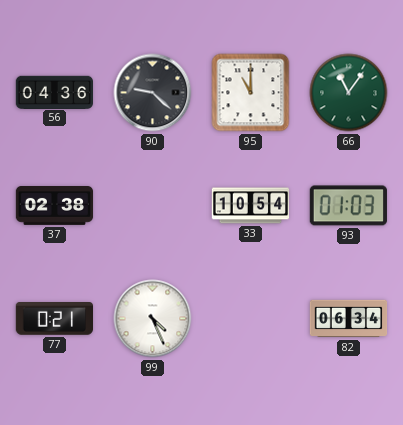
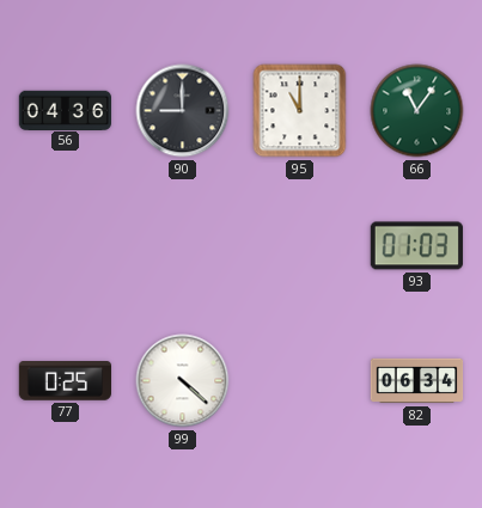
90: 9:22 -> 9:00
37: 02:38 -> none
33: 10:54 -> none
77: 0:21 -> 0:25
99: 4:26 -> 4:22
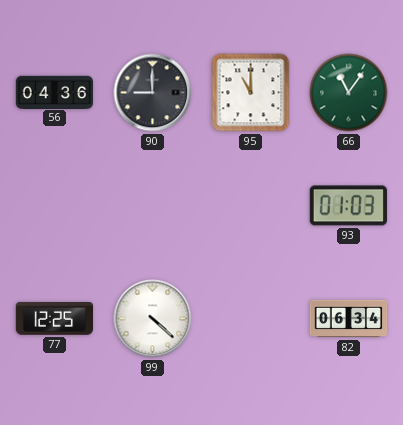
77: 0:25 -> 12:25
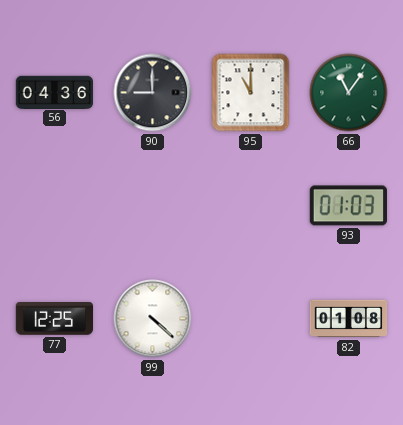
82: 06:34 -> 01:08
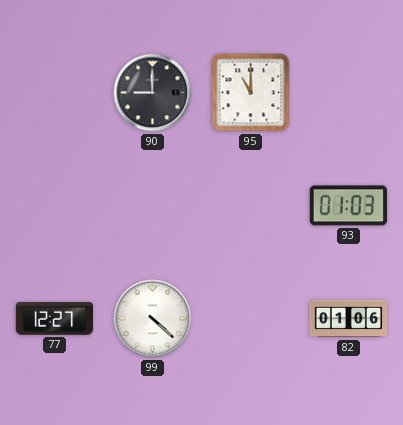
56: 04:36 -> none
66: 11:06 -> none
77: 12:25 -> 12:27
82: 01:08 -> 01:06
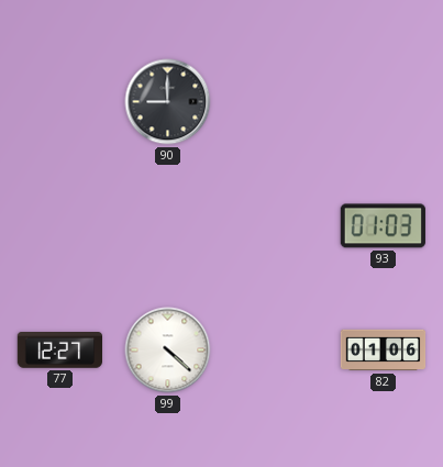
95: 11:00 -> none
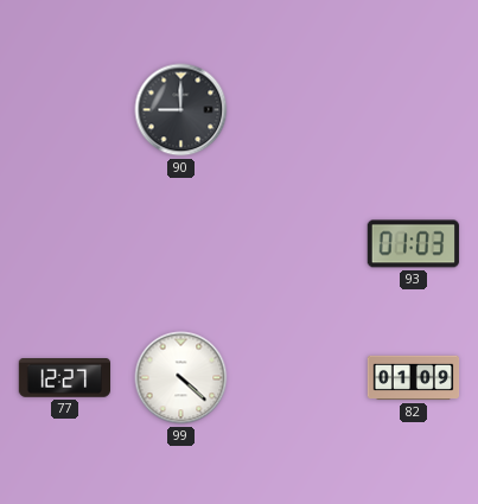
82: 01:06 -> 01:09
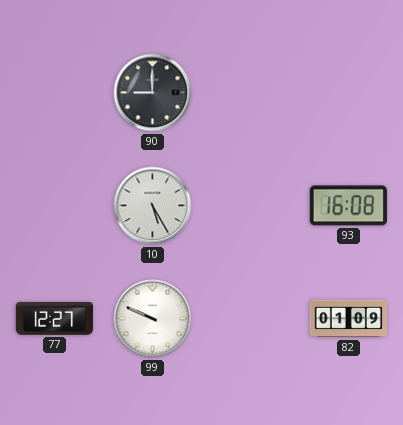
10: none -> 5:25
93: 01:03 -> 16:08
99: 4:22 -> 9:49
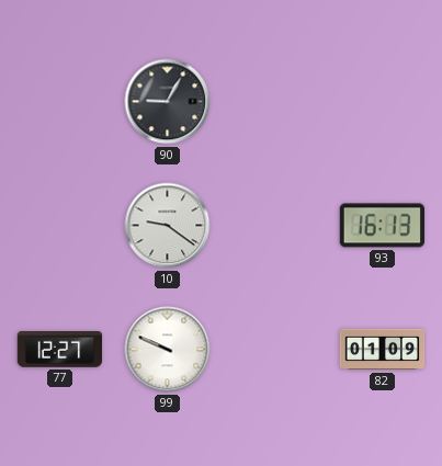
90: 9:00 -> 9:05
10: 5:25 -> 9:21
93: 16:08 -> 16:13
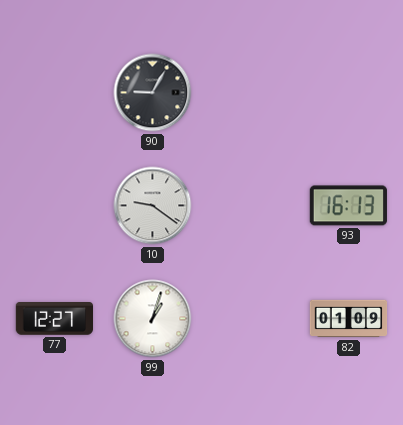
99: 9:49 -> 1:03
